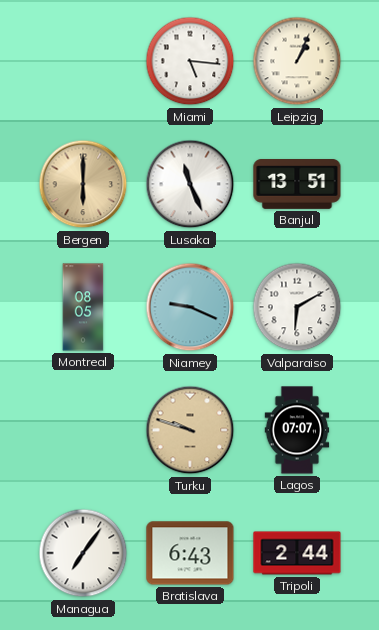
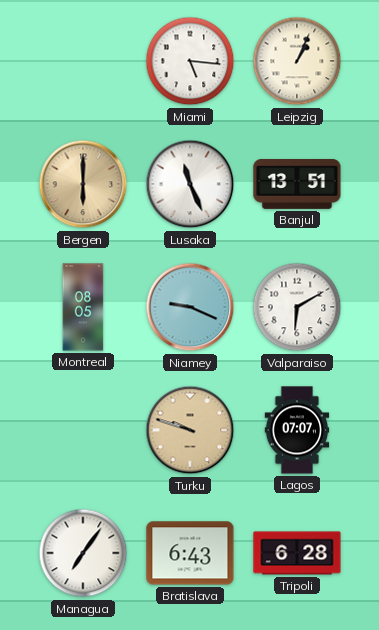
Tripoli: 2:44 -> 6:28
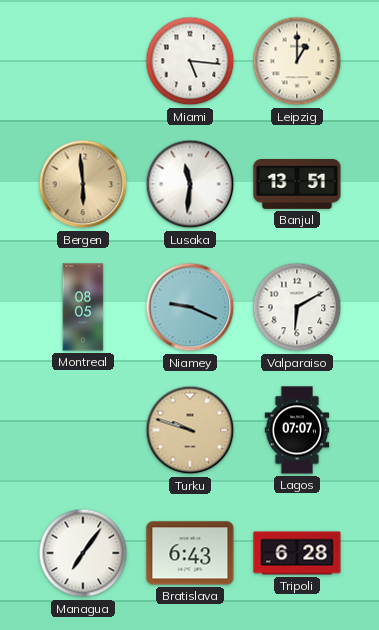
Leipzig: 1:04 -> 1:00
Bergen: 6:00 -> 5:59
Lusaka: 11:26 -> 11:31
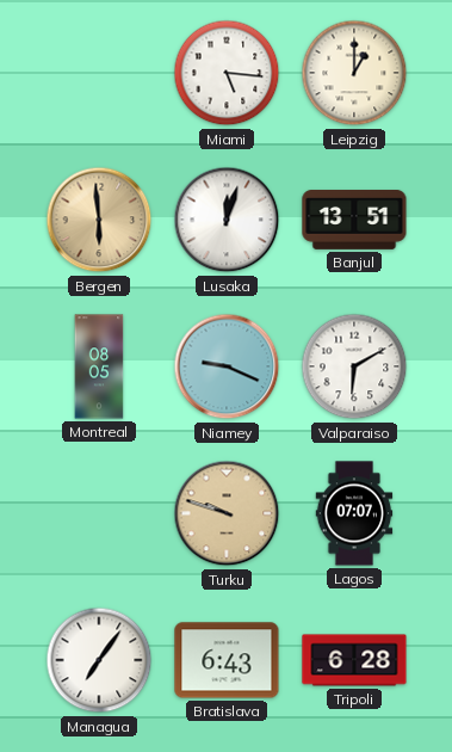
Lusaka: 11:31 -> 12:03
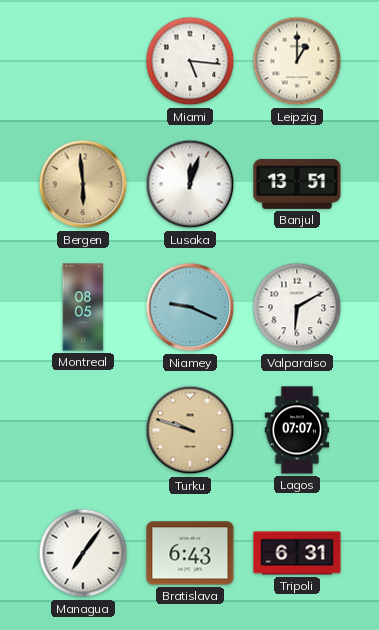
Tripoli: 6:28 -> 6:31
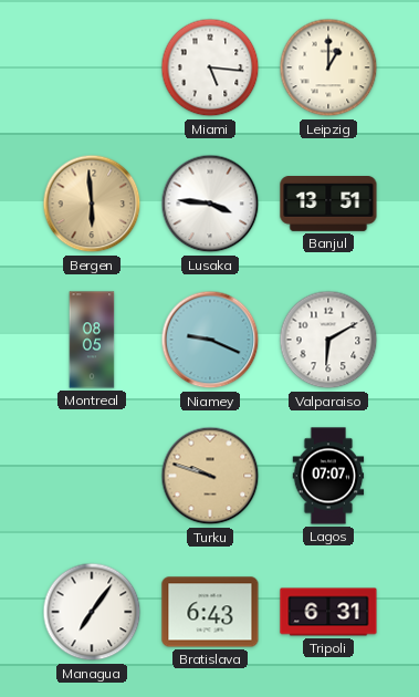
Lusaka: 12:03 -> 3:46
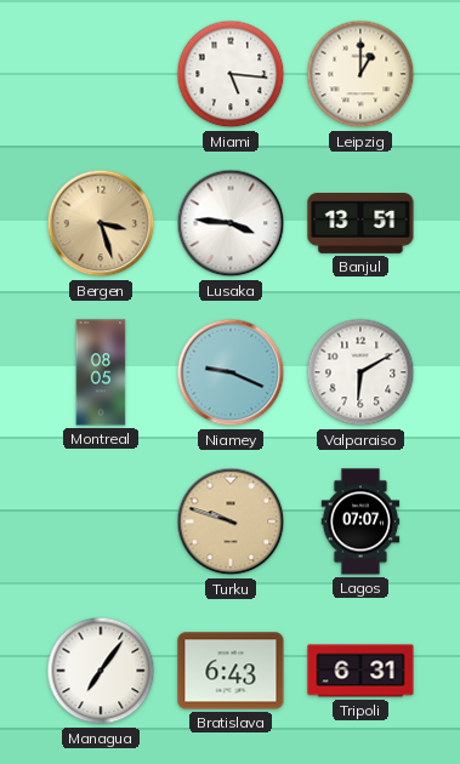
Bergen: 5:59 -> 3:27
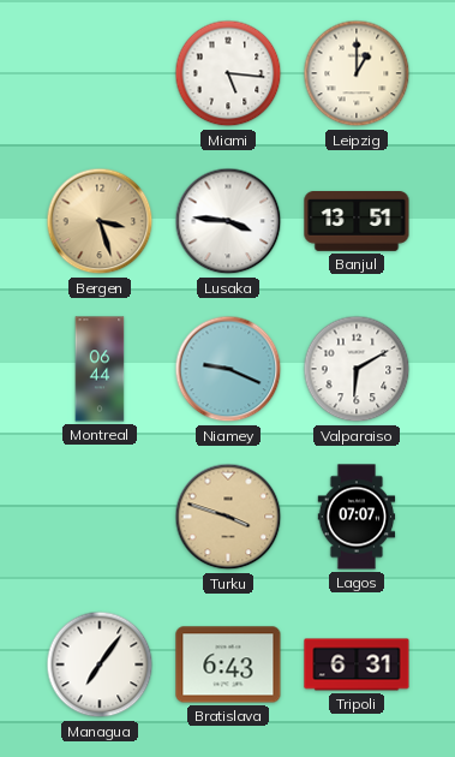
Montreal: 08:05 -> 06:44
Turku: 9:48 -> 3:48
